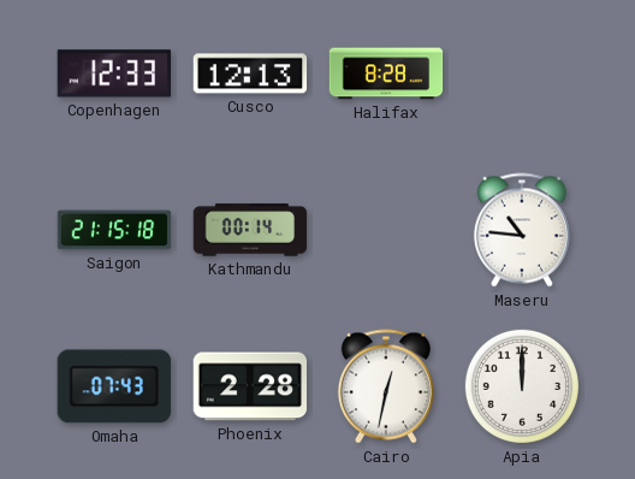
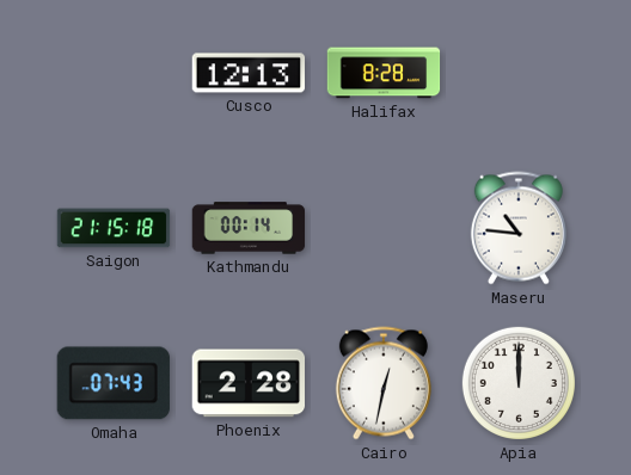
Copenhagen: 12:33 -> none
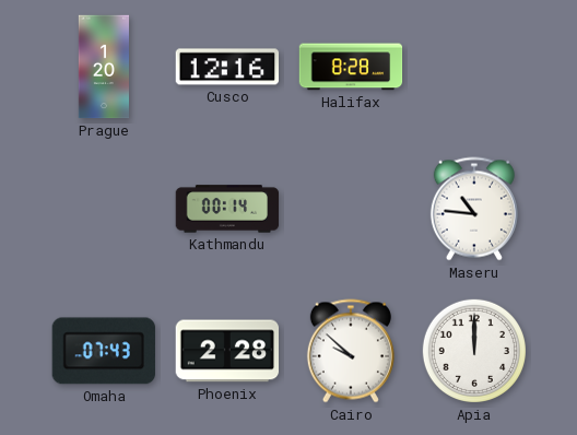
Prague: none -> 1:20
Cusco: 12:13 -> 12:16
Saigon: 21:15 -> none
Cairo: 12:32 -> 9:52
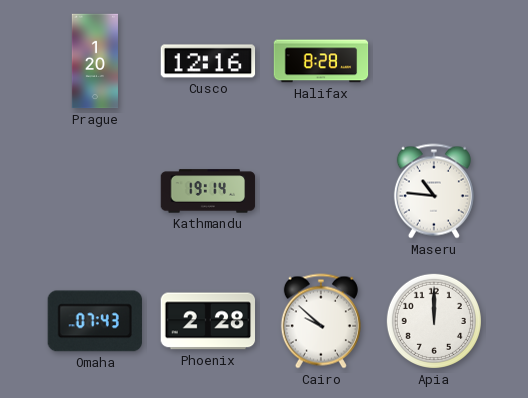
Kathmandu: 00:14 -> 19:14
